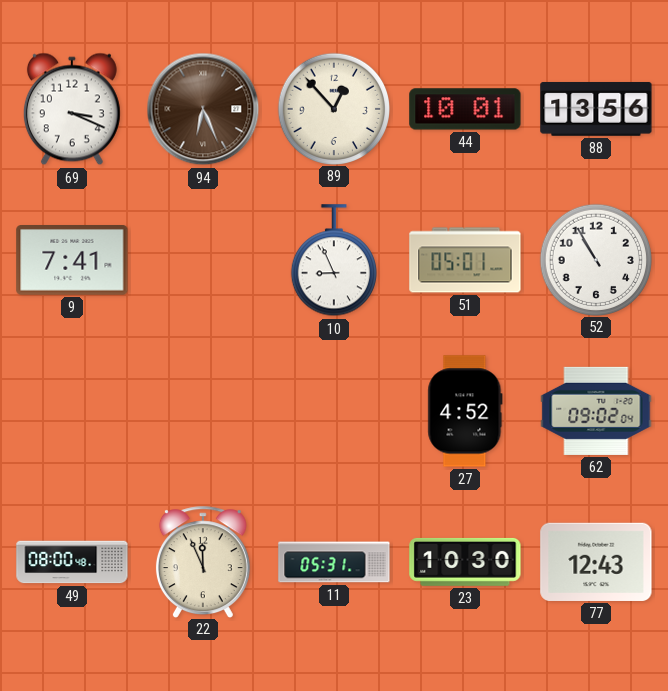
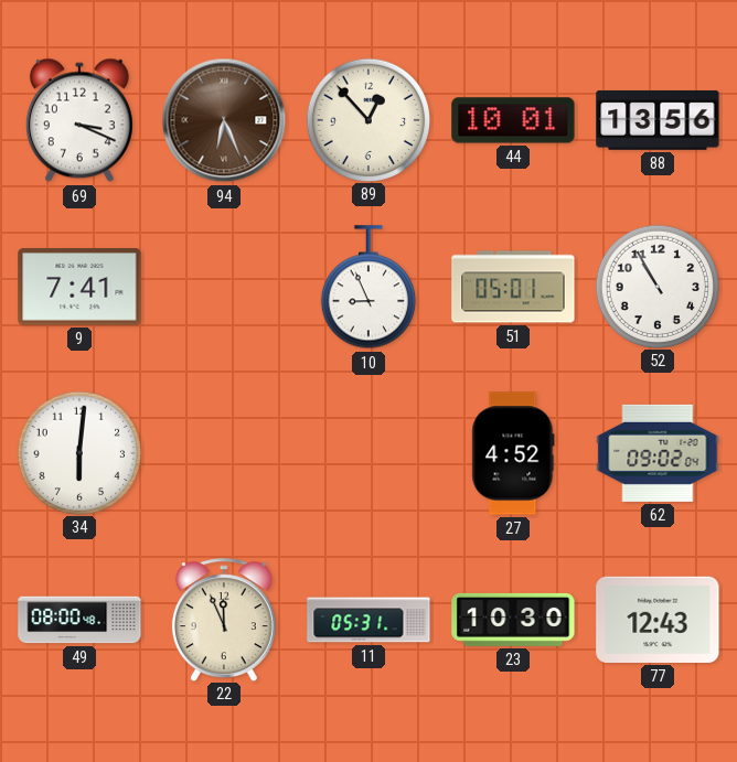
34: none -> 6:01
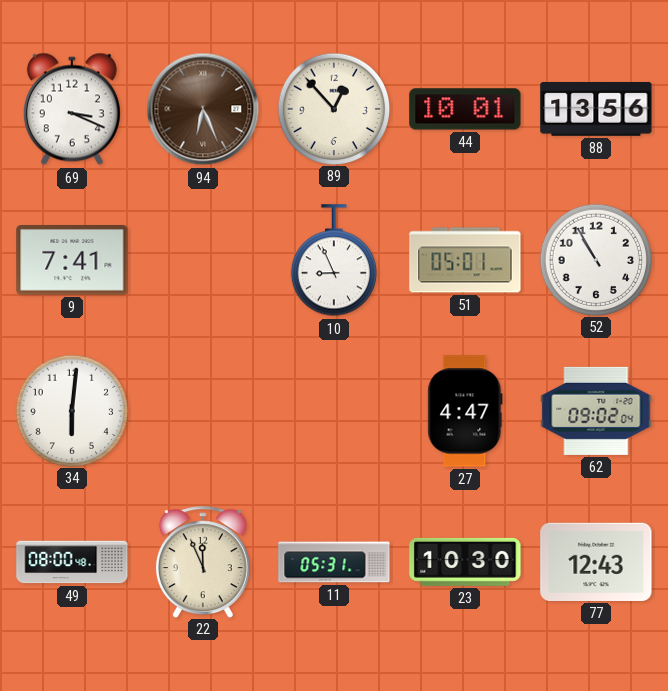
27: 4:52 -> 4:47
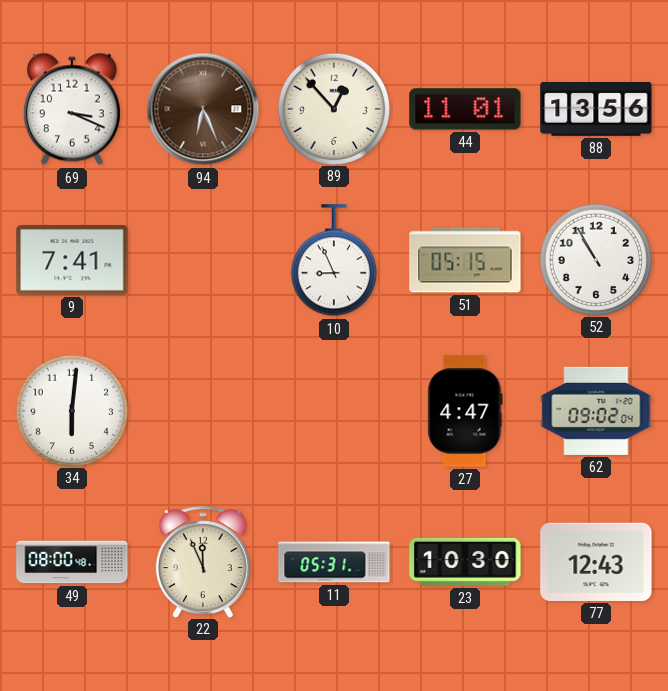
44: 10:01 -> 11:01
51: 05:01 -> 05:15
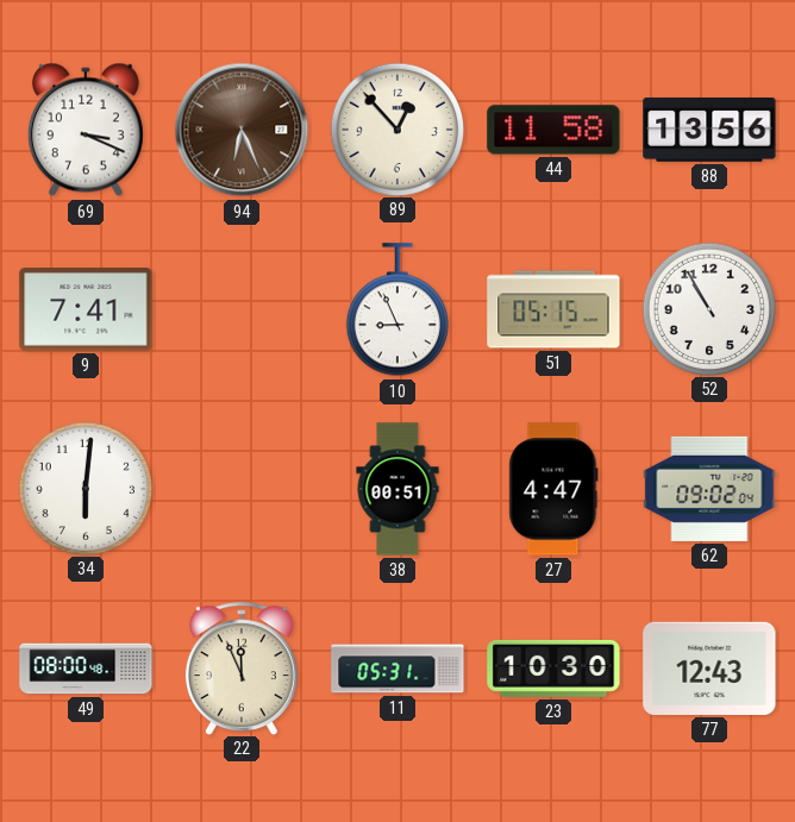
44: 11:01 -> 11:58
38: none -> 00:51
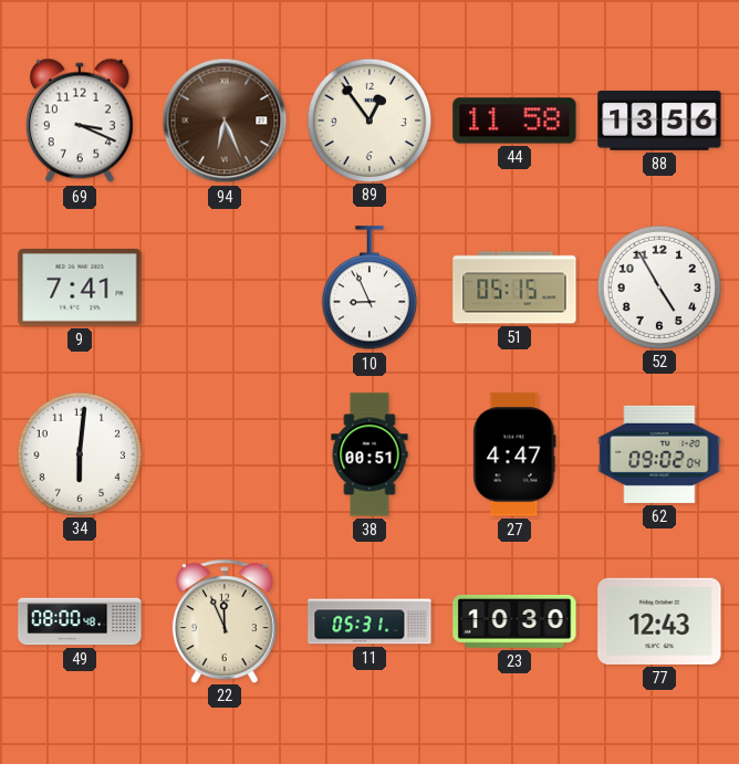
89: 12:53 -> 12:54
52: 10:55 -> 4:55
